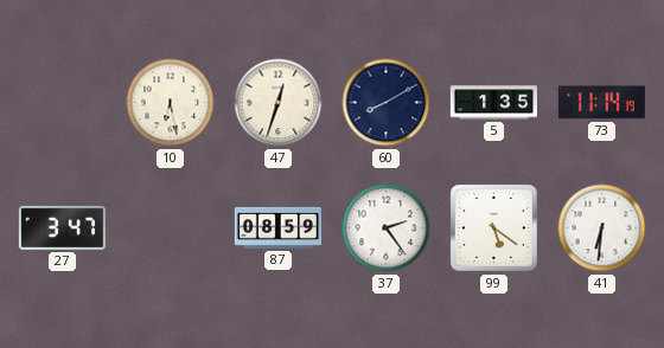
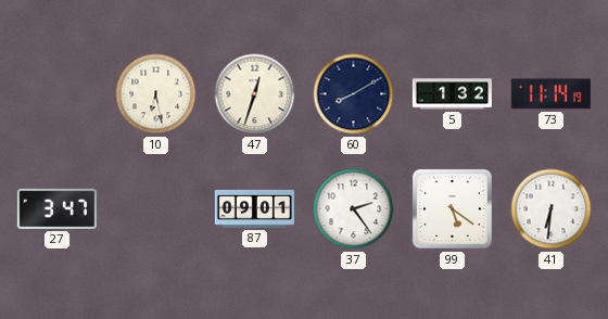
5: 1:35 -> 1:32
87: 08:59 -> 09:01
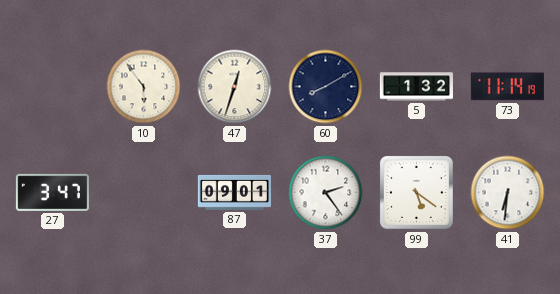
10: 6:28 -> 5:54
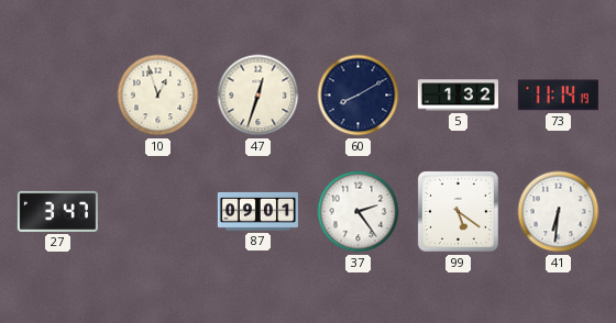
10: 5:54 -> 12:57
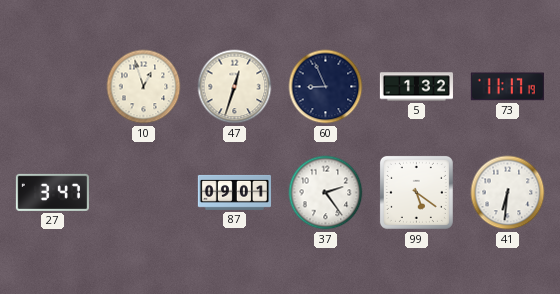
60: 8:10 -> 8:56
73: 11:14 -> 11:17
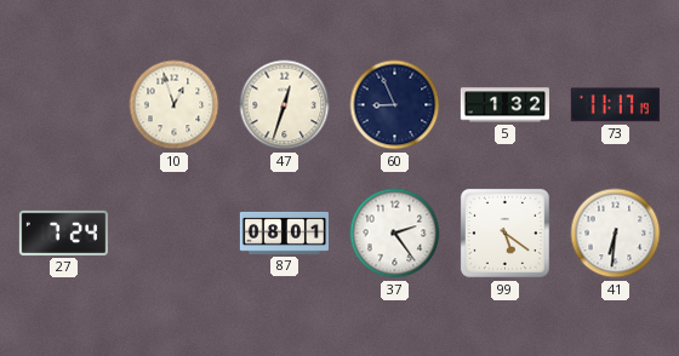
27: 3:47 -> 7:24
87: 09:01 -> 08:01
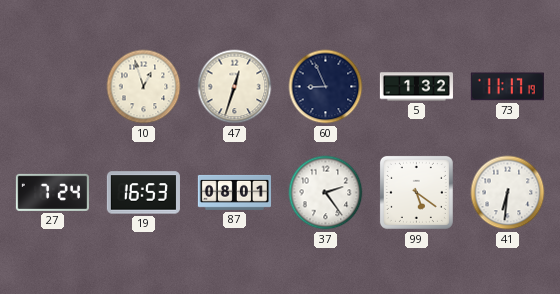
19: none -> 16:53
